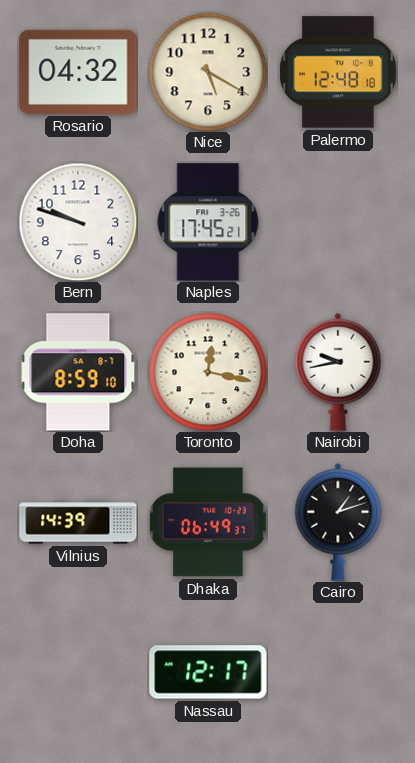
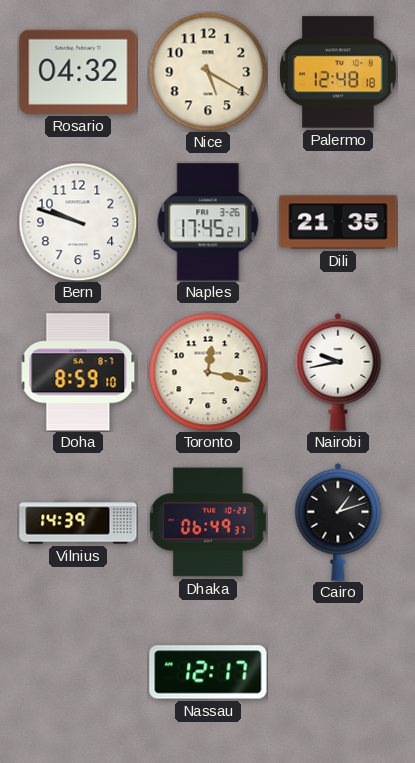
Dili: none -> 21:35
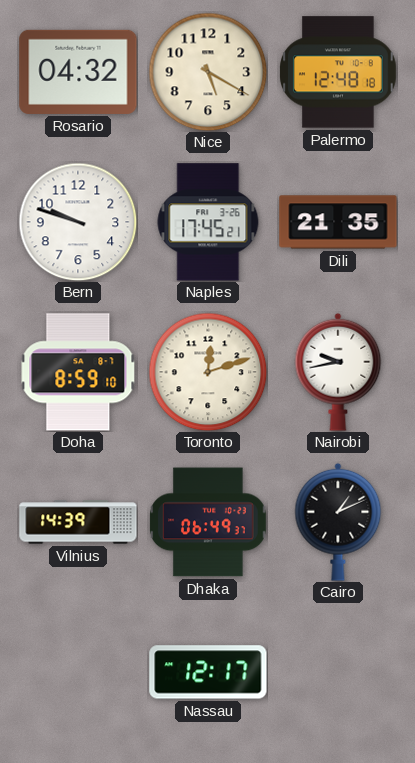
Toronto: 12:17 -> 12:12
Cairo: 1:12 -> 1:11
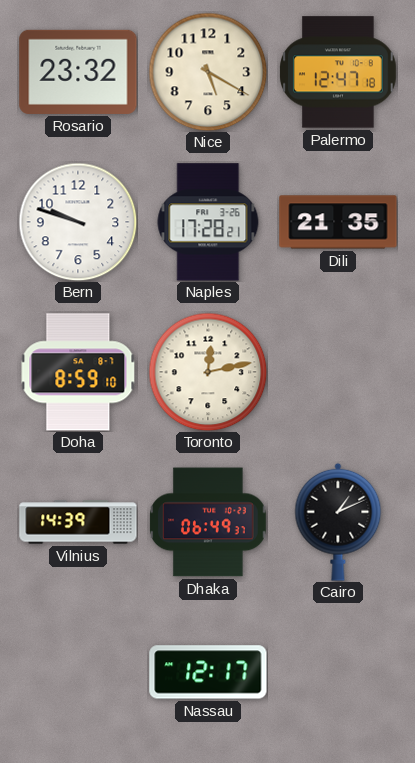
Rosario: 04:32 -> 23:32
Palermo: 12:48 -> 12:47
Naples: 17:45 -> 17:28
Toronto: 12:12 -> 12:13
Nairobi: 9:43 -> none
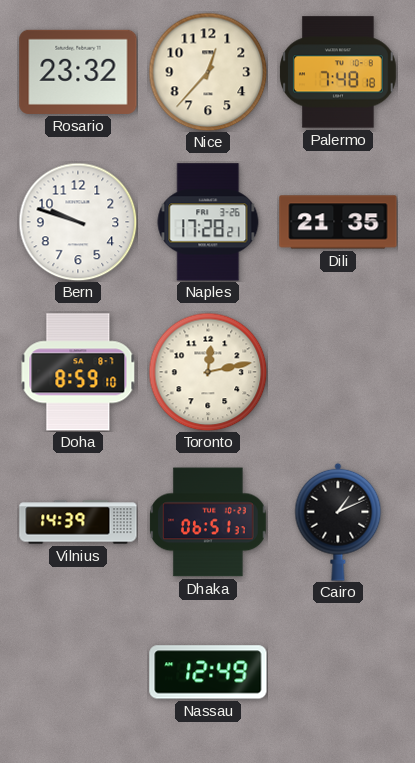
Nice: 5:20 -> 12:37
Palermo: 12:47 -> 7:48
Dhaka: 06:49 -> 06:51
Nassau: 12:17 -> 12:49
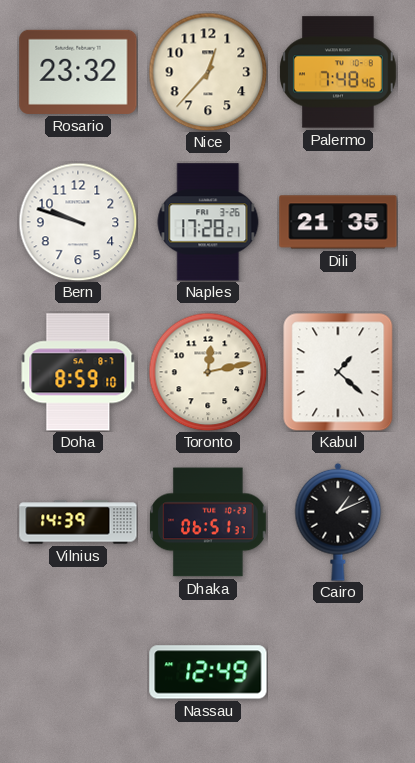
Palermo: 7:48:18 -> 7:48:46
Kabul: none -> 1:22
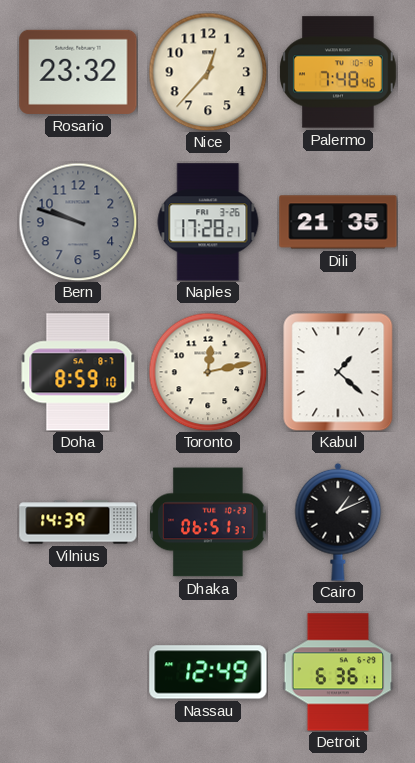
Bern dial: white -> grey
Detroit: none -> 6:36
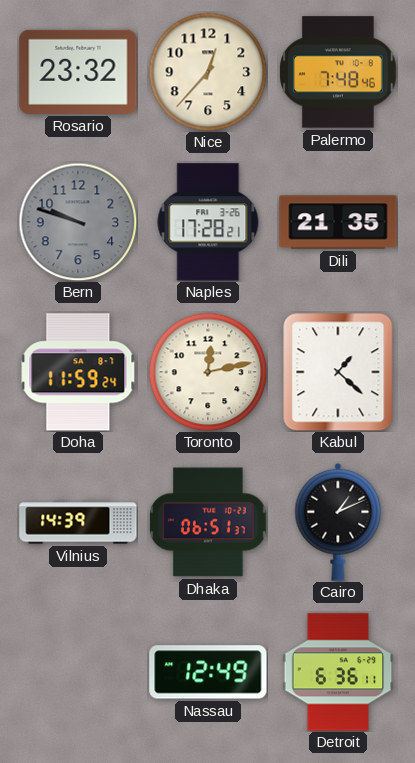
Doha: 8:59 -> 11:59
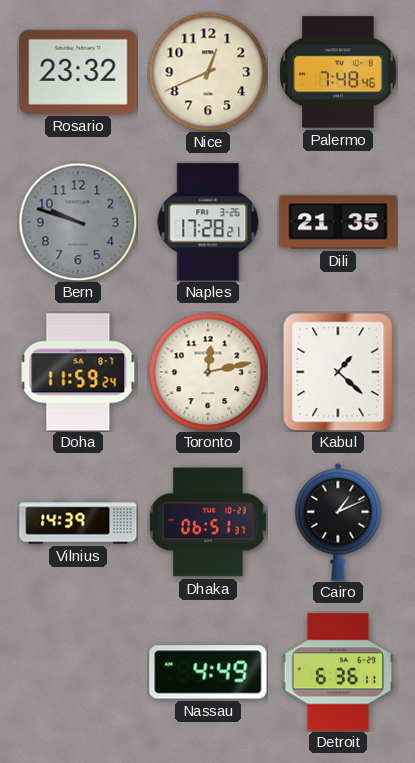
Nice: 12:37 -> 12:41
Nassau: 12:49 -> 4:49
